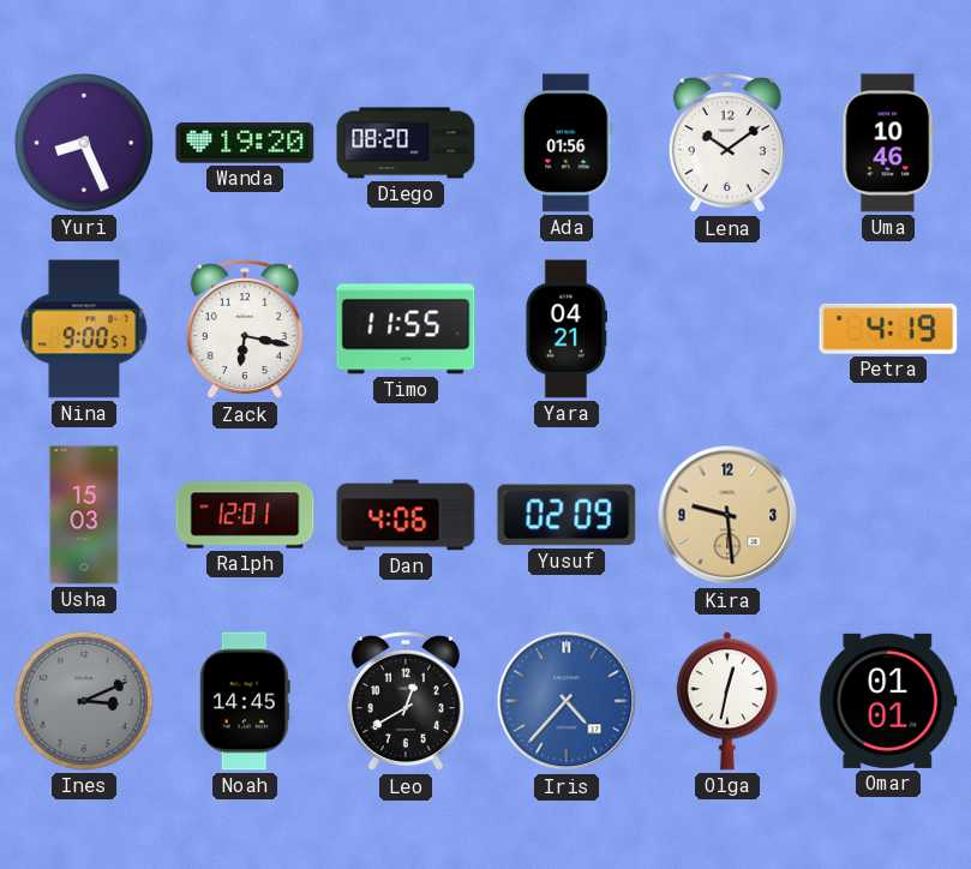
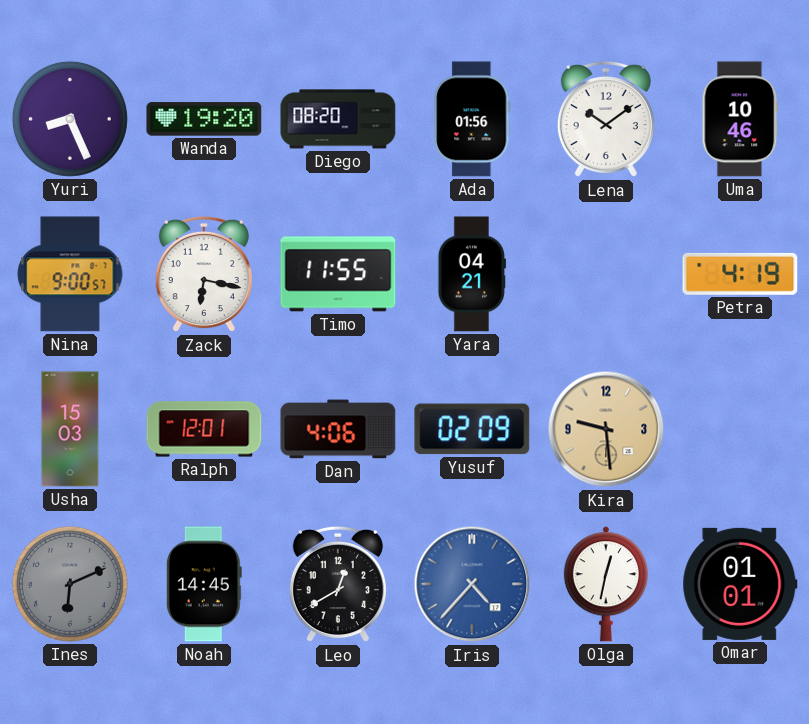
Ines: 3:11 -> 6:11
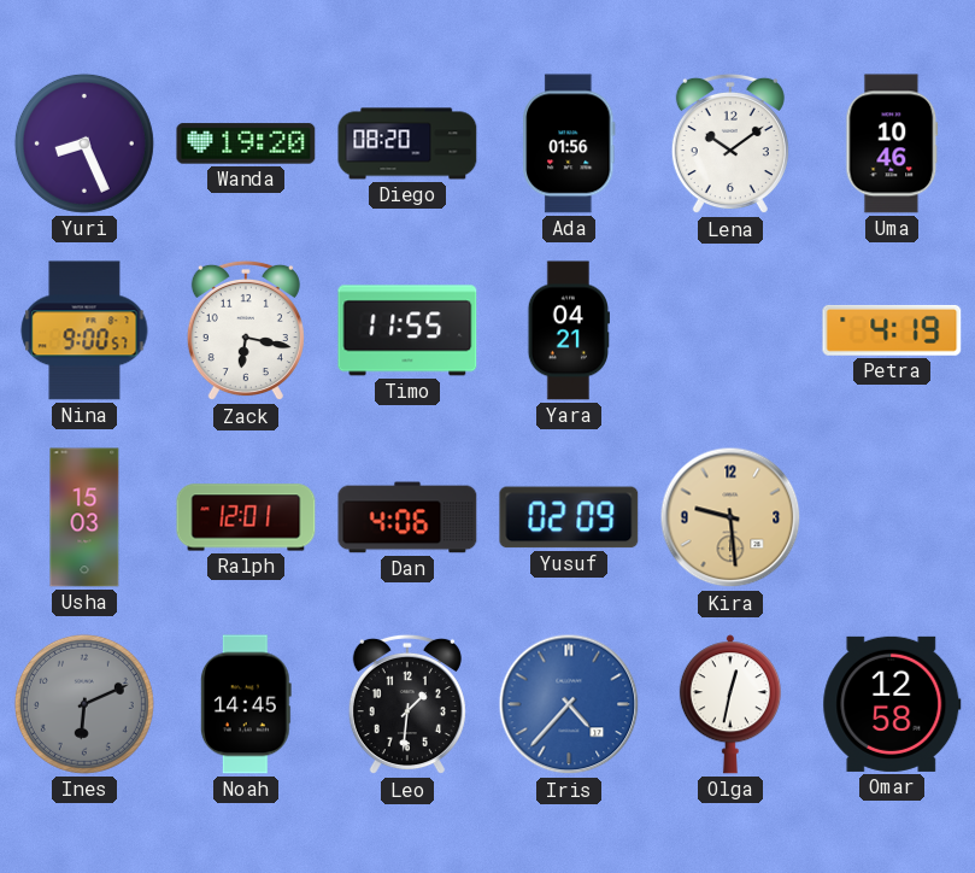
Leo: 12:40 -> 1:31
Omar: 01:01 -> 12:58
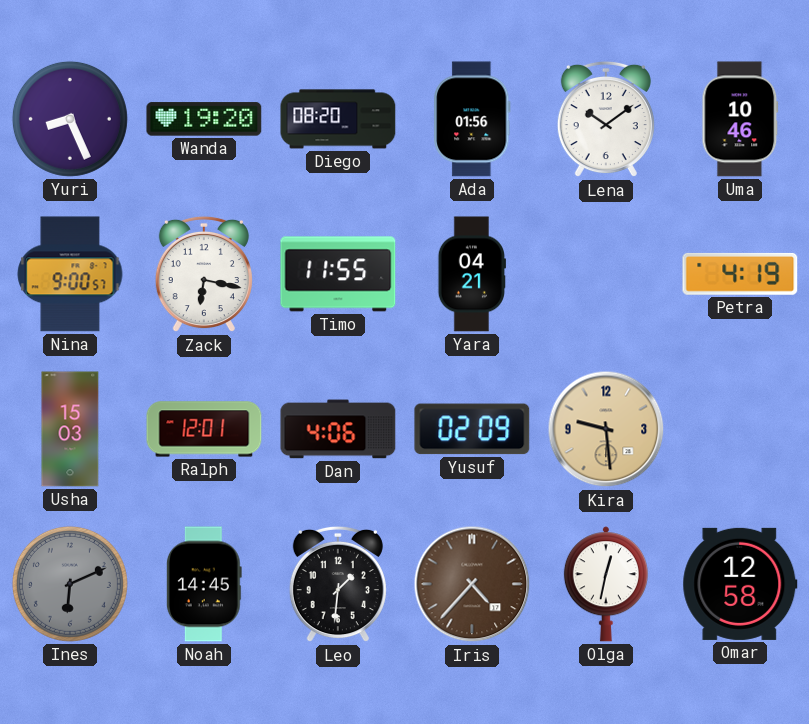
Iris dial: blue -> brown
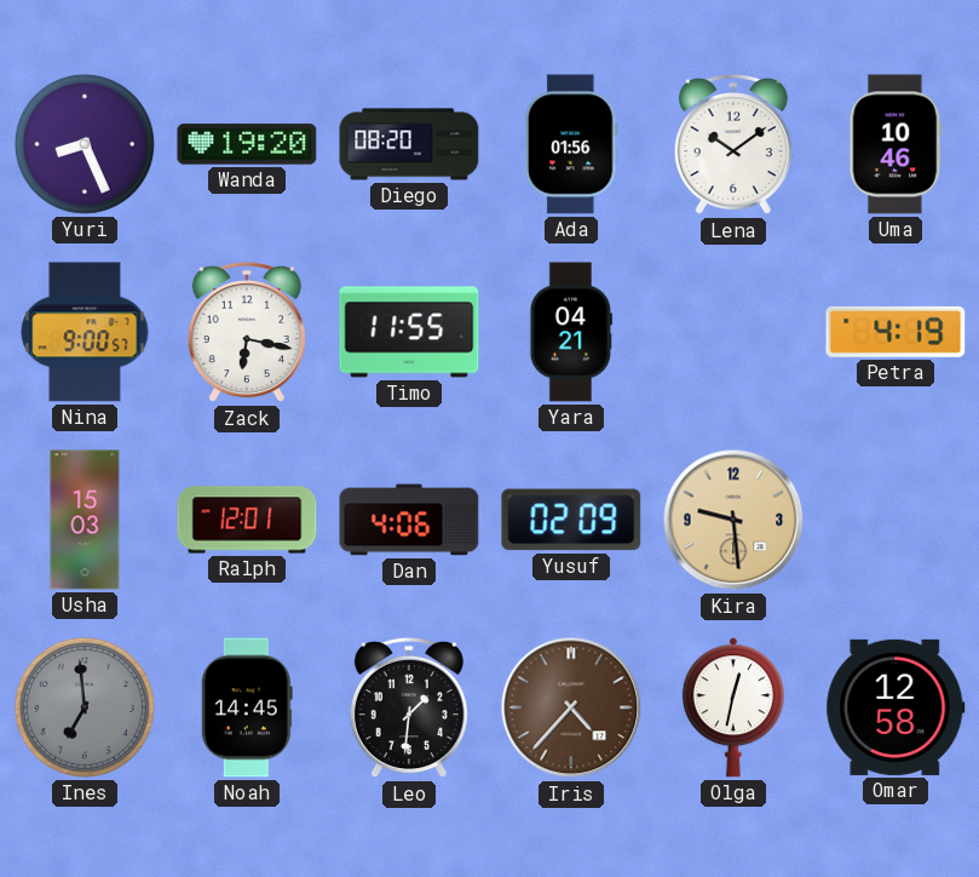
Ines: 6:11 -> 6:59
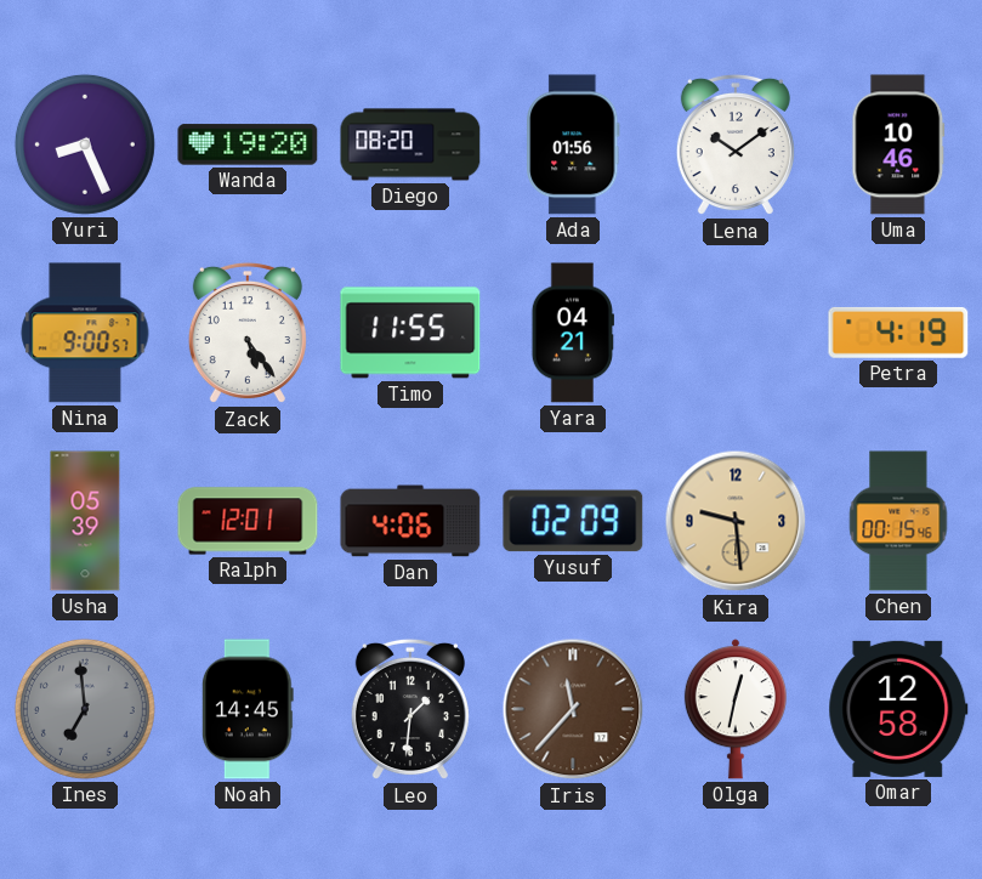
Zack: 6:17 -> 5:24
Usha: 15:03 -> 05:39
Chen: none -> 00:15
Iris: 4:37 -> 11:37
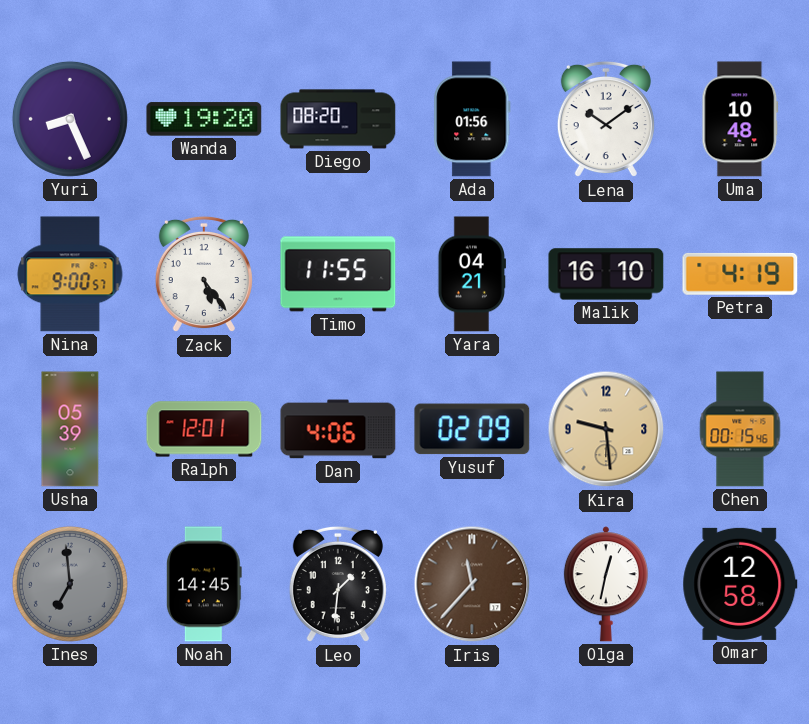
Uma: 10:46 -> 10:48
Malik: none -> 16:10
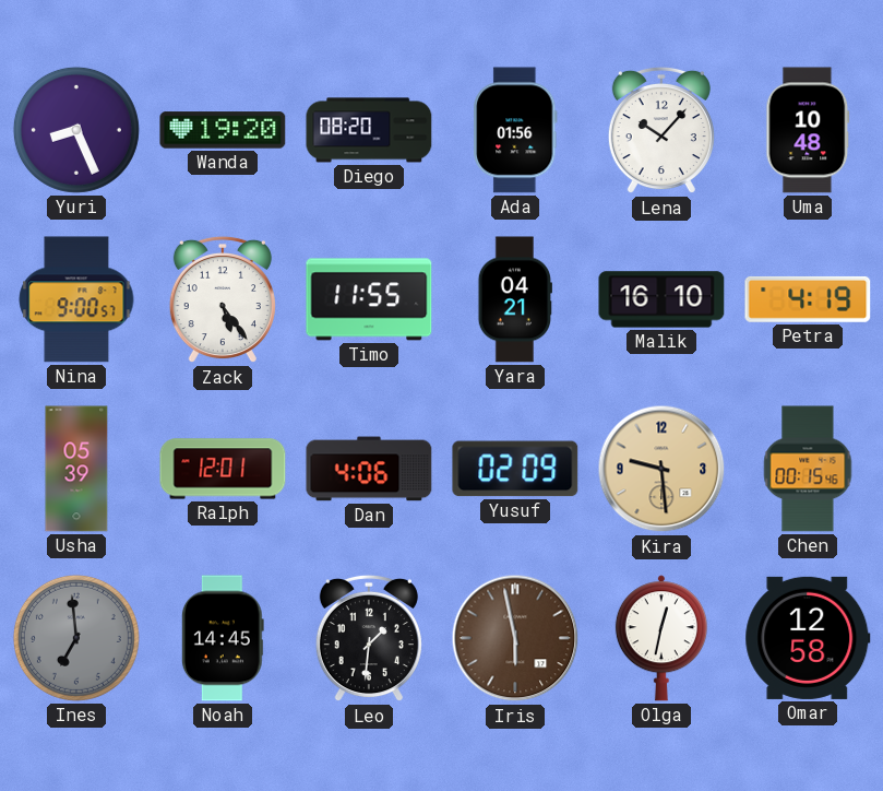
Lena: 10:09 -> 10:07
Iris: 11:37 -> 5:58
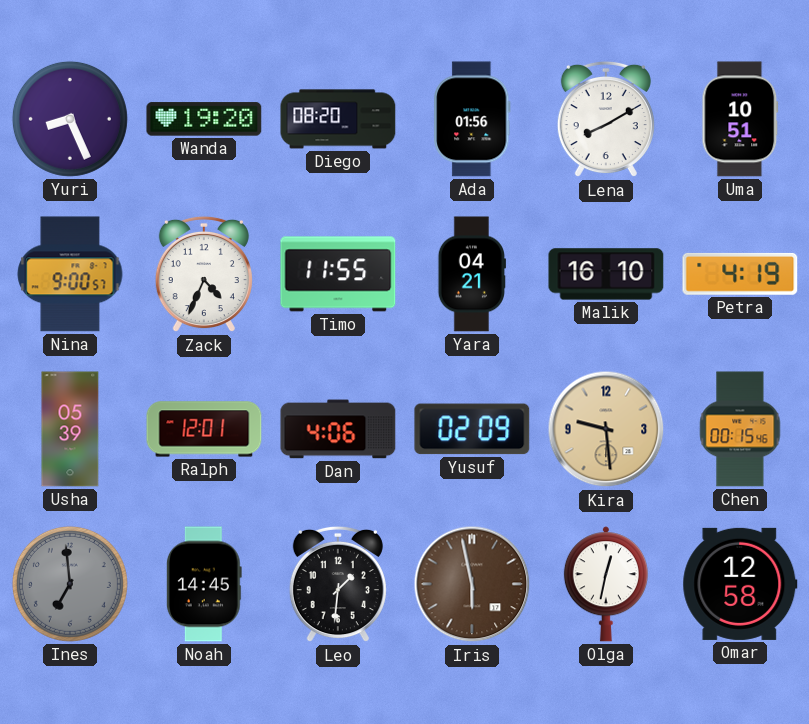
Lena: 10:07 -> 8:10
Uma: 10:48 -> 10:51
Zack: 5:24 -> 4:34
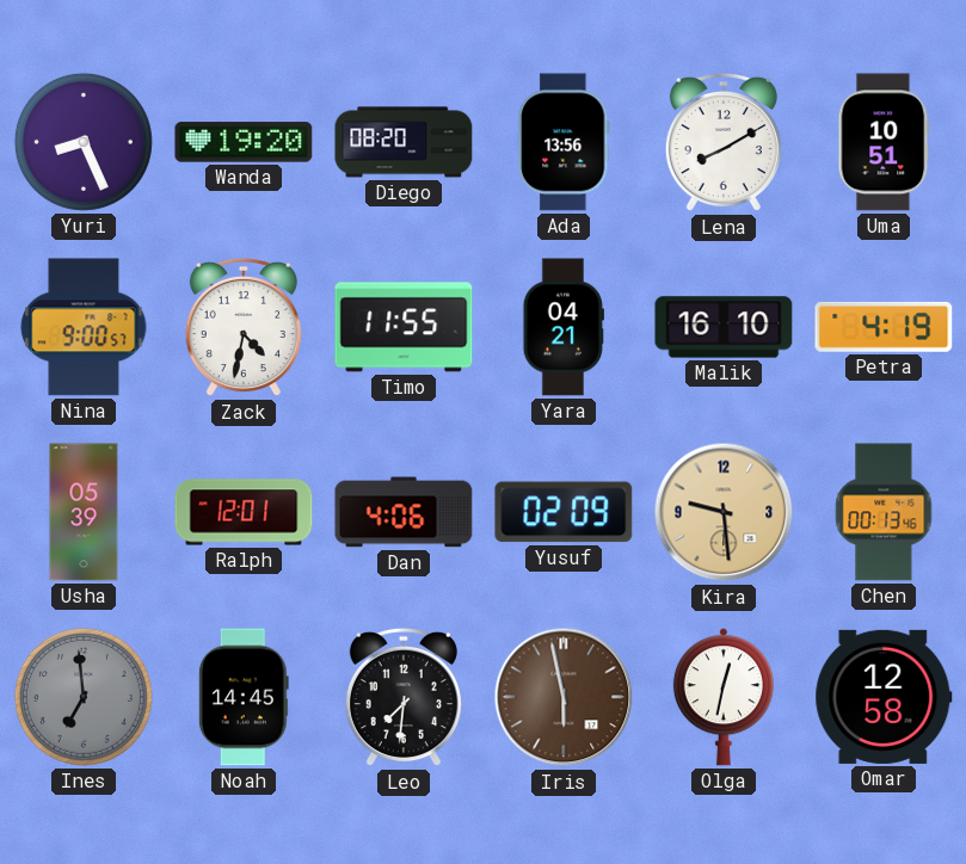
Ada: 01:56 -> 13:56
Zack: 4:34 -> 4:32
Chen: 00:15 -> 00:13
Leo: 1:31 -> 7:31
